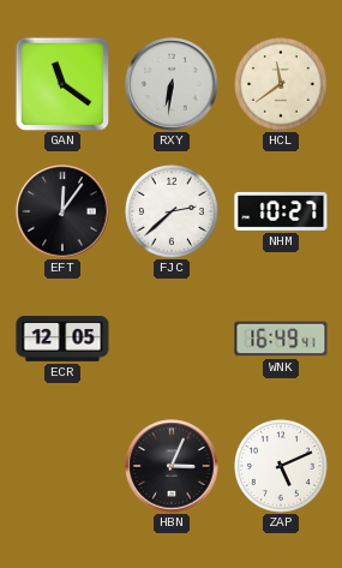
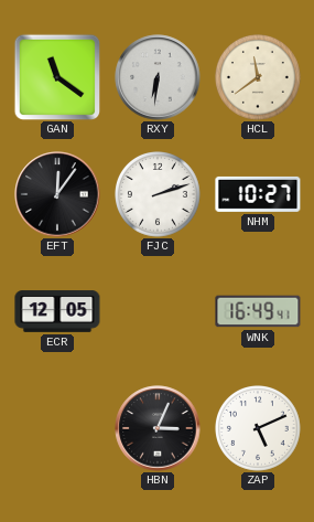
FJC: 2:38 -> 2:12
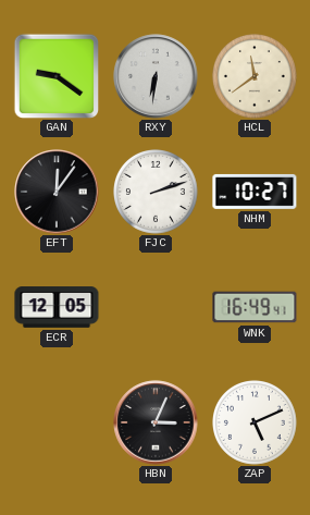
GAN: 11:21 -> 9:21
